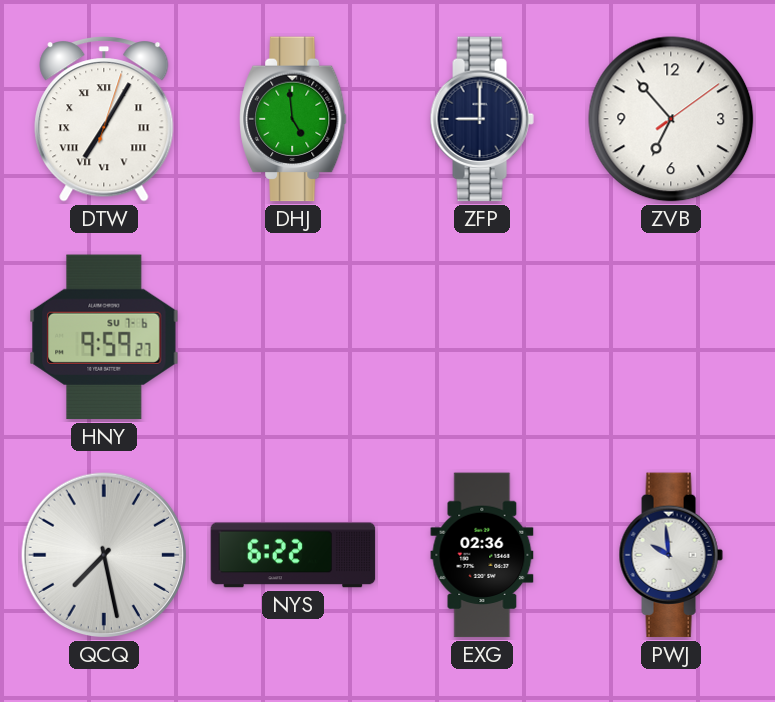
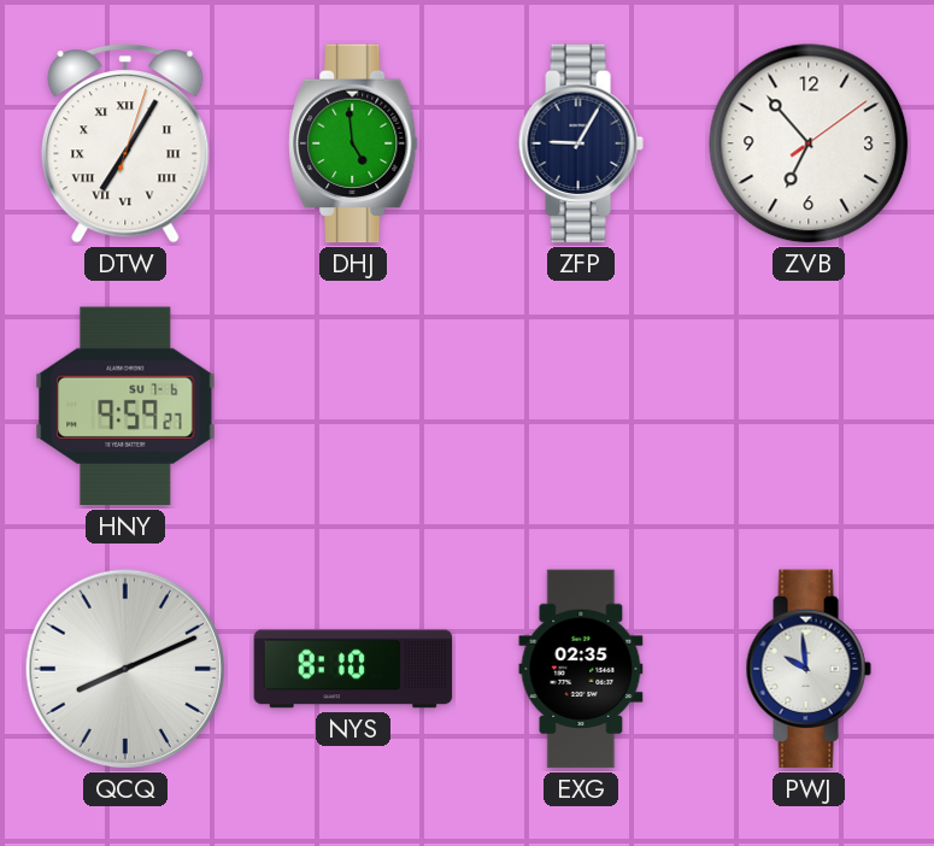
ZFP: 9:00 -> 9:05
QCQ: 7:28 -> 8:11
NYS: 6:22 -> 8:10
EXG: 02:36 -> 02:35
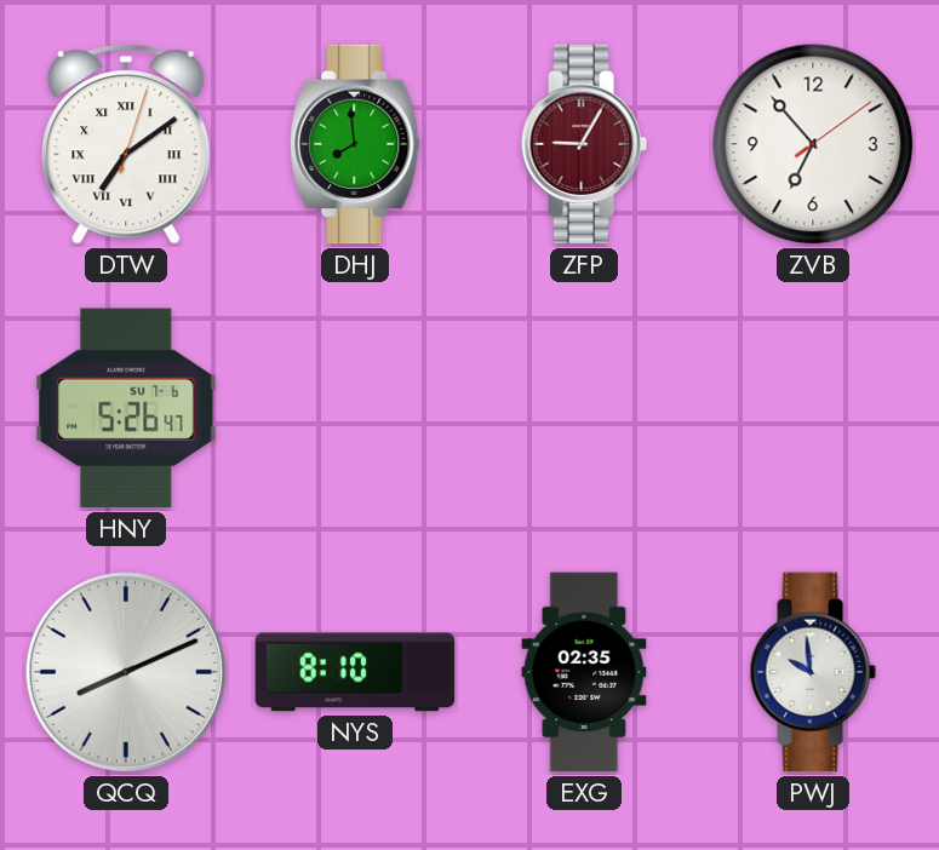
DTW: 7:05 -> 7:09
DHJ: 4:59 -> 7:59
ZFP dial: navy -> burgundy
HNY: 9:59 -> 5:26
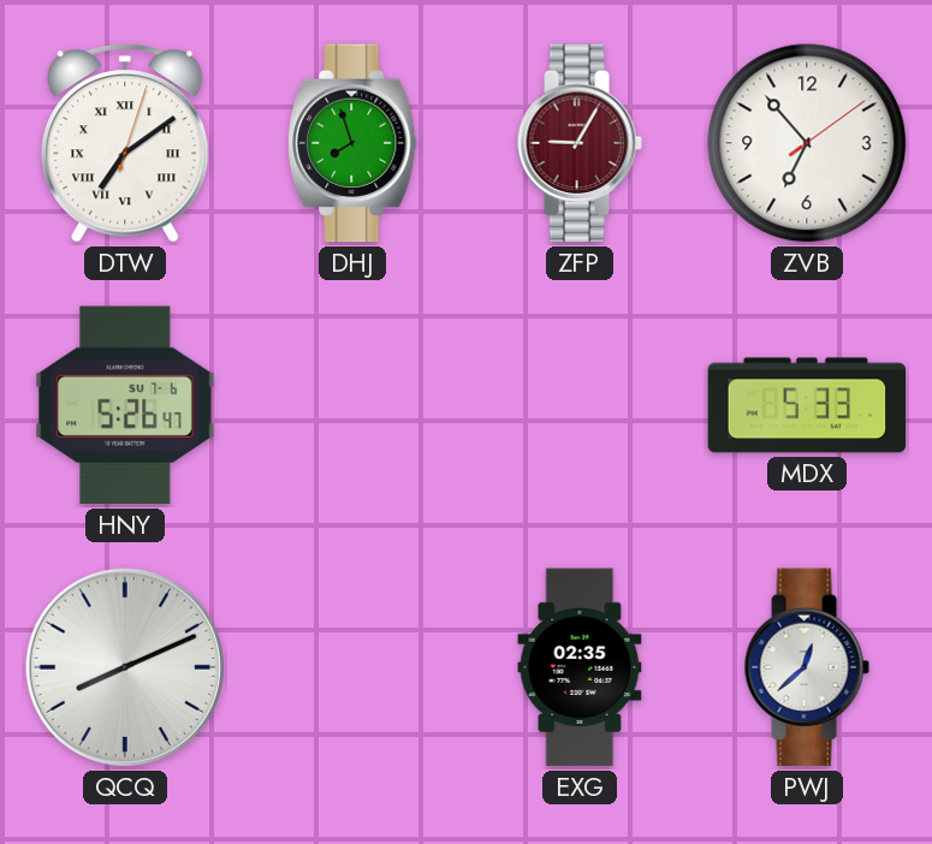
DHJ: 7:59 -> 7:57
MDX: none -> 5:33
NYS: 8:10 -> none
PWJ: 9:59 -> 12:38
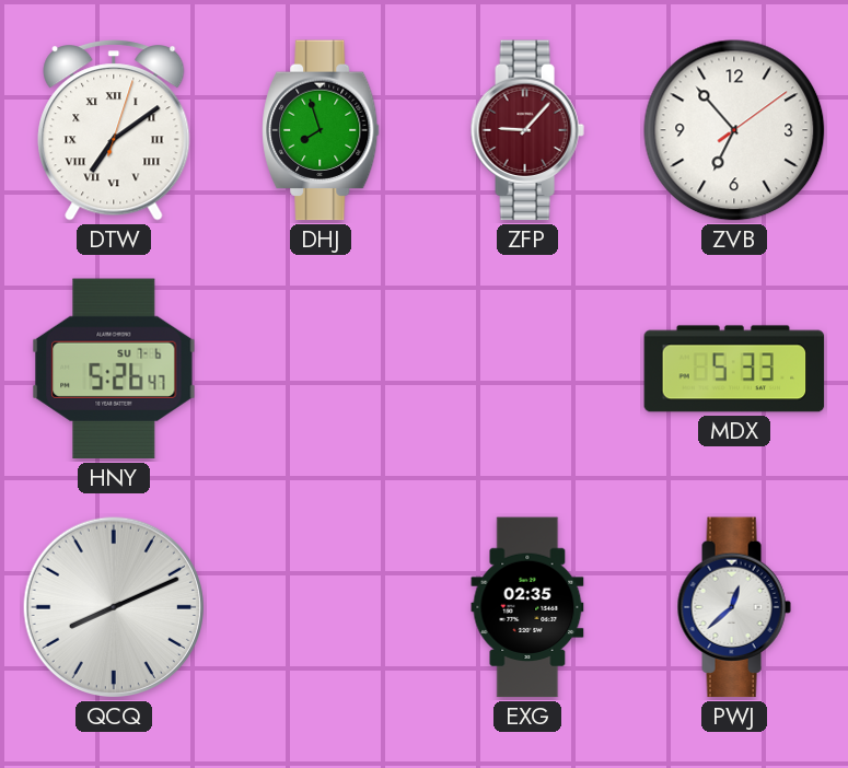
ZFP: 9:05 -> 9:07
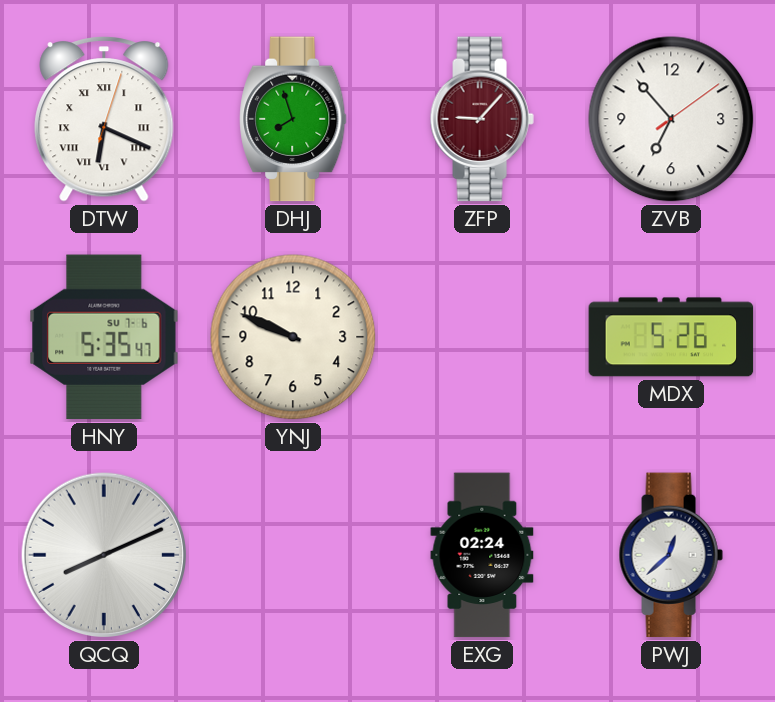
DTW: 7:09 -> 6:19
HNY: 5:26 -> 5:35
YNJ: none -> 9:49
MDX: 5:33 -> 5:26
EXG: 02:35 -> 02:24
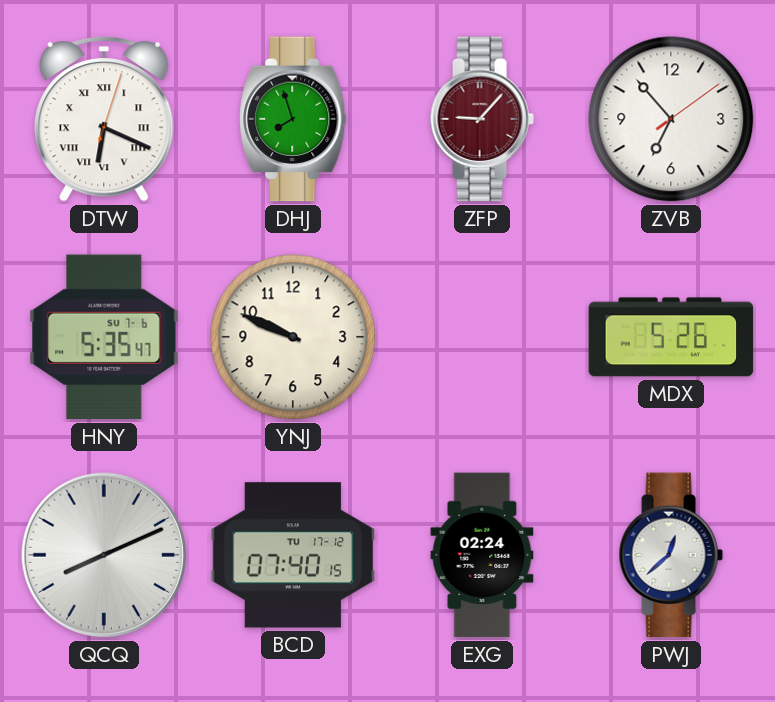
BCD: none -> 07:40
